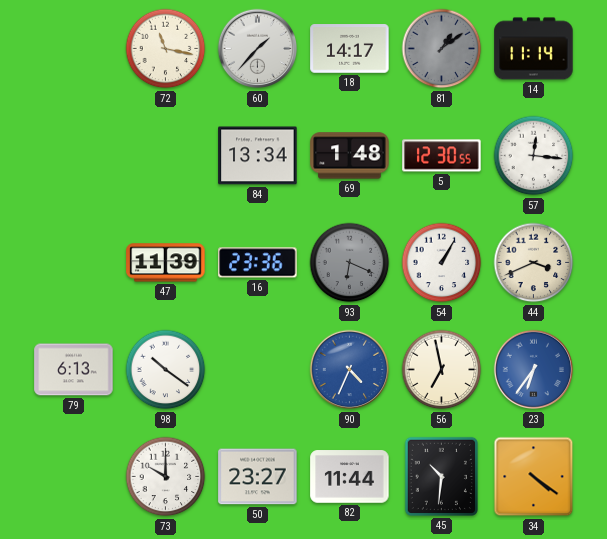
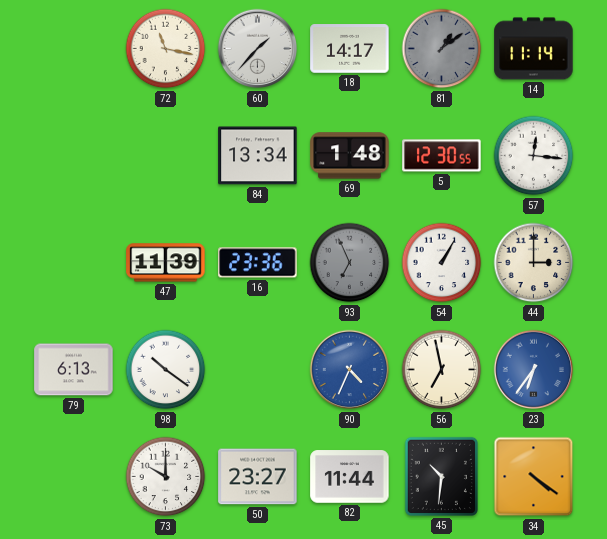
93: 6:19 -> 6:56
44: 3:41 -> 3:00
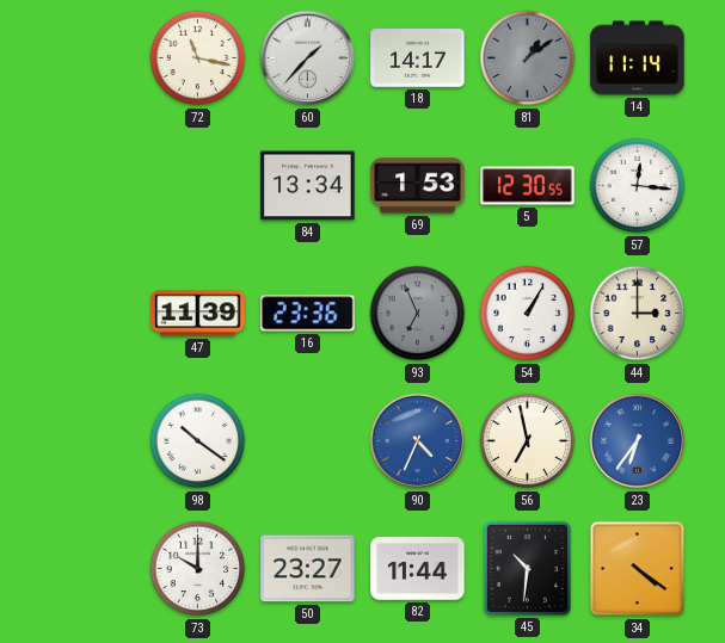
69: 1:48 -> 1:53
79: 6:13 -> none
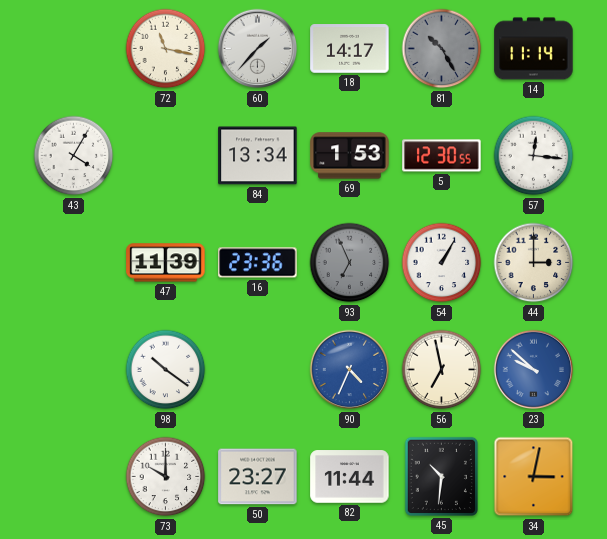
81: 1:09 -> 10:25
43: none -> 4:05
23: 6:36 -> 9:52
34: 4:21 -> 3:02
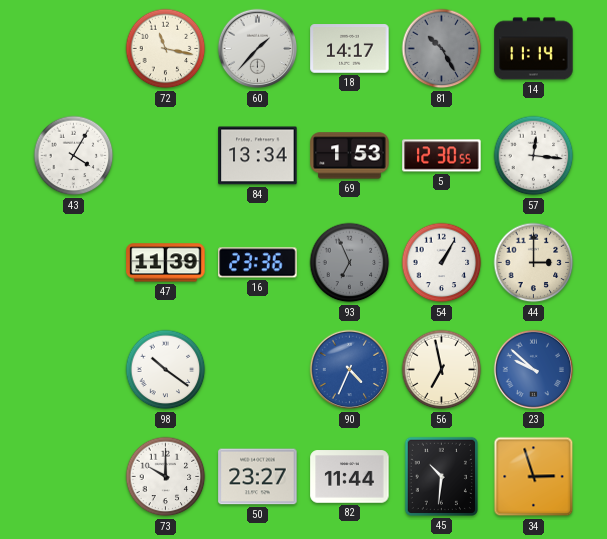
34: 3:02 -> 2:57
